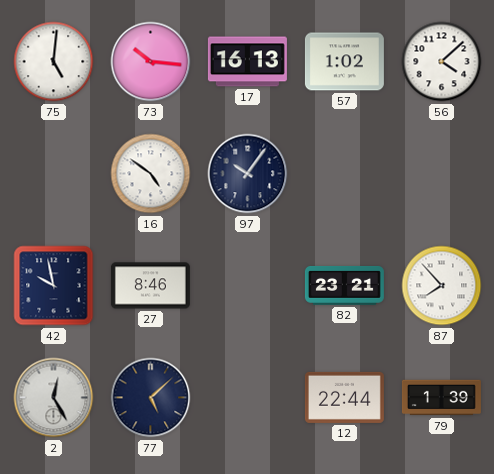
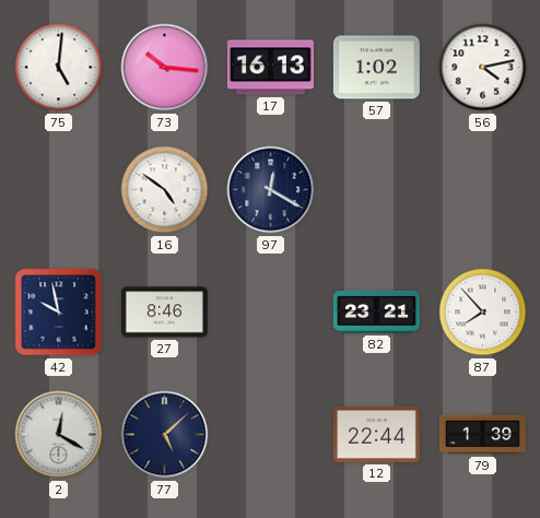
56: 4:08 -> 4:13
97: 10:06 -> 12:20
2: 12:25 -> 12:20
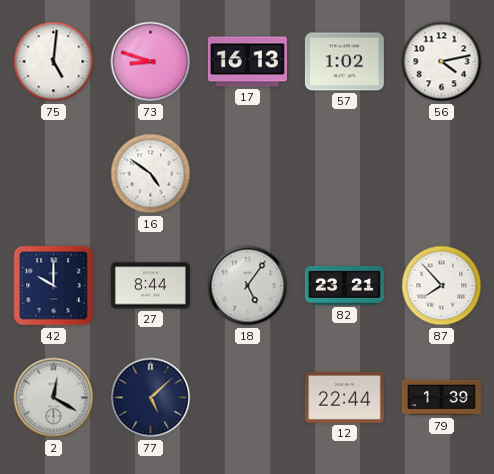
73: 10:16 -> 8:48
97: 12:20 -> none
42: 9:58 -> 10:00
27: 8:46 -> 8:44
18: none -> 5:06
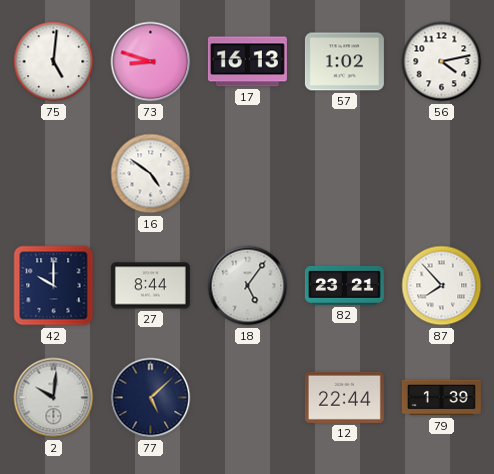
2: 12:20 -> 10:01
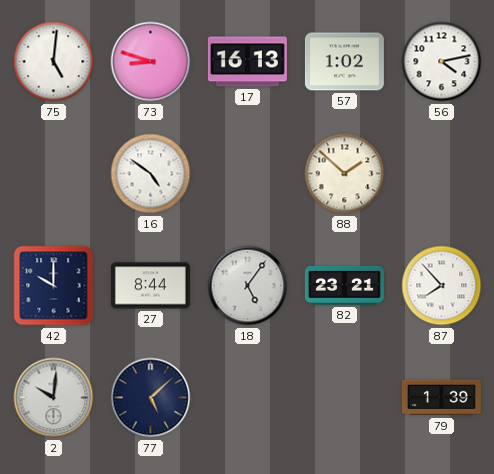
88: none -> 1:52
12: 22:44 -> none
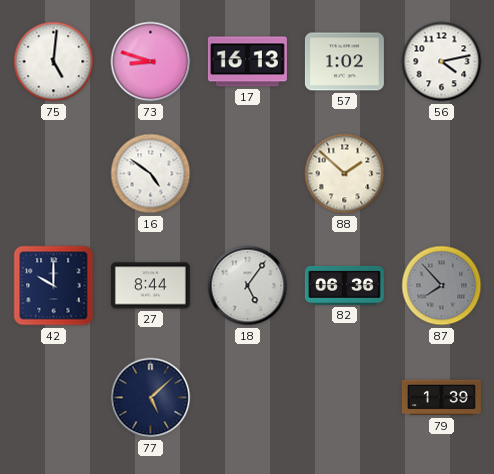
82: 23:21 -> 06:36
87 dial: white -> grey
2: 10:01 -> none
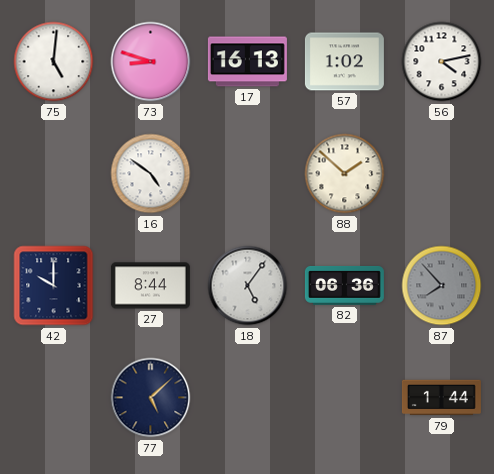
79: 1:39 -> 1:44
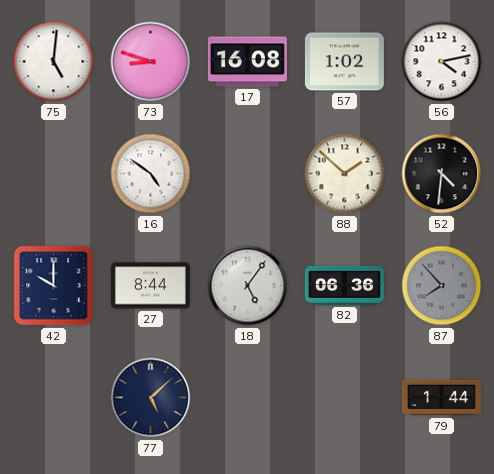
17: 16:13 -> 16:08
52: none -> 4:31
